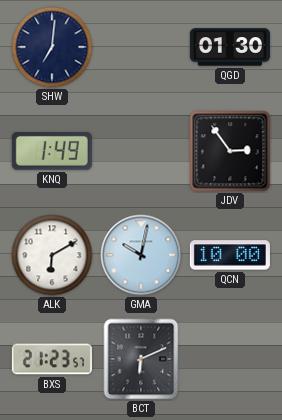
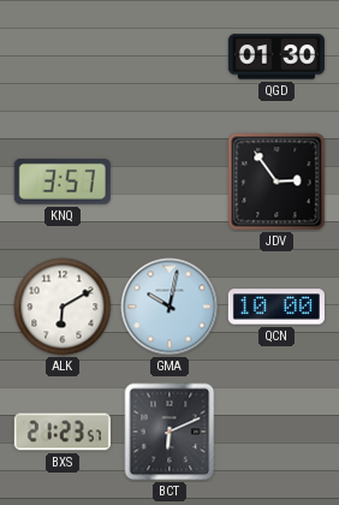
SHW: 7:01 -> none
KNQ: 1:49 -> 3:57
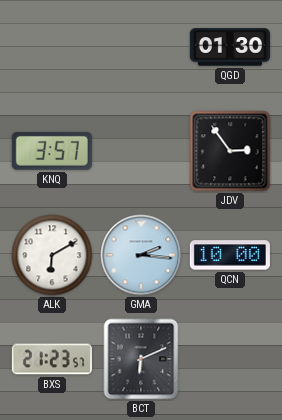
GMA: 10:02 -> 2:16
